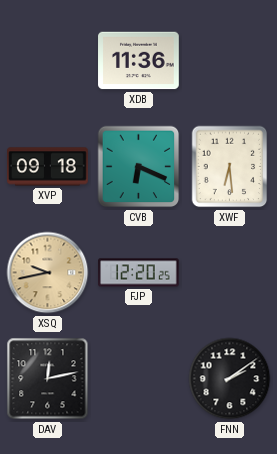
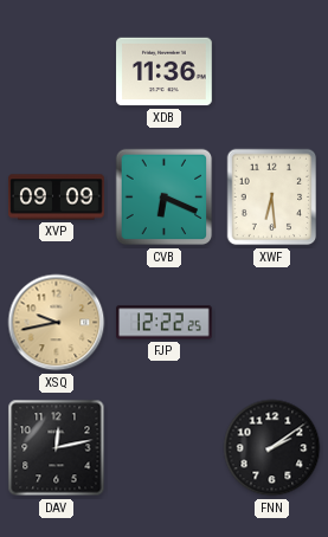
XVP: 09:18 -> 09:09
FJP: 12:20 -> 12:22
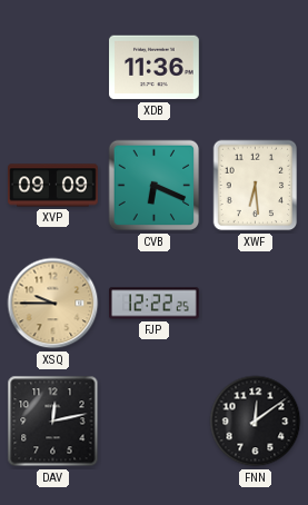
XSQ: 9:43 -> 9:45
FNN: 2:09 -> 12:09
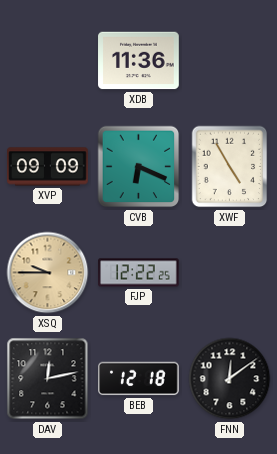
XWF: 6:29 -> 4:55
BEB: none -> 12:18
